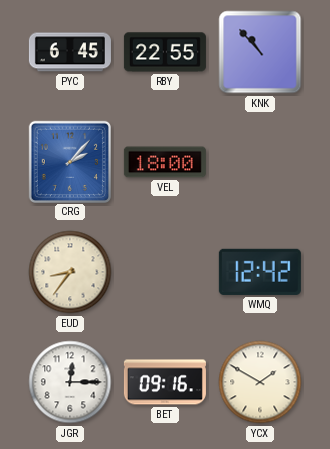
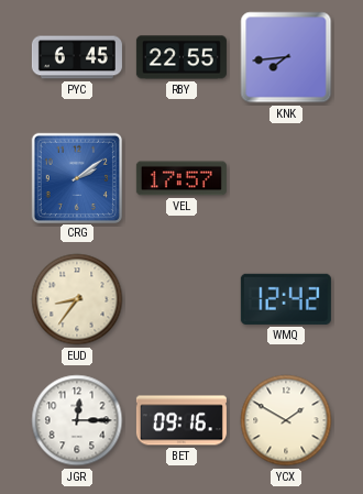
KNK: 10:53 -> 7:44
CRG: 2:07 -> 2:09
VEL: 18:00 -> 17:57
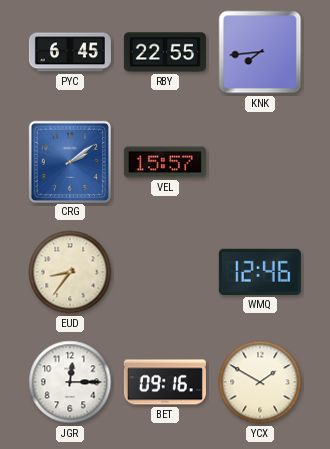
VEL: 17:57 -> 15:57
WMQ: 12:42 -> 12:46
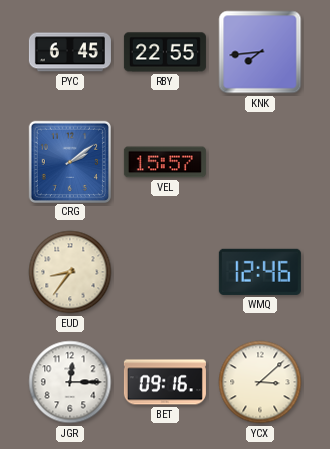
YCX: 1:50 -> 3:08
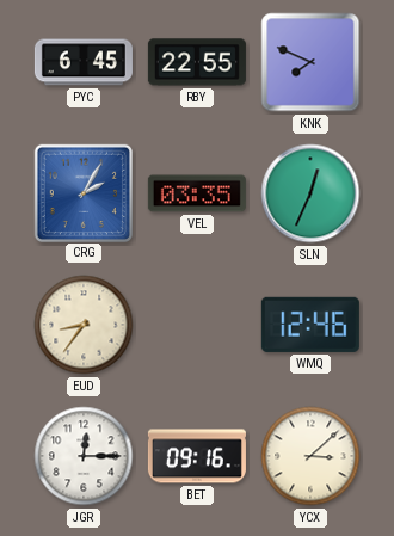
KNK: 7:44 -> 7:49
CRG: 2:09 -> 2:05
VEL: 15:57 -> 03:35
SLN: none -> 12:34
